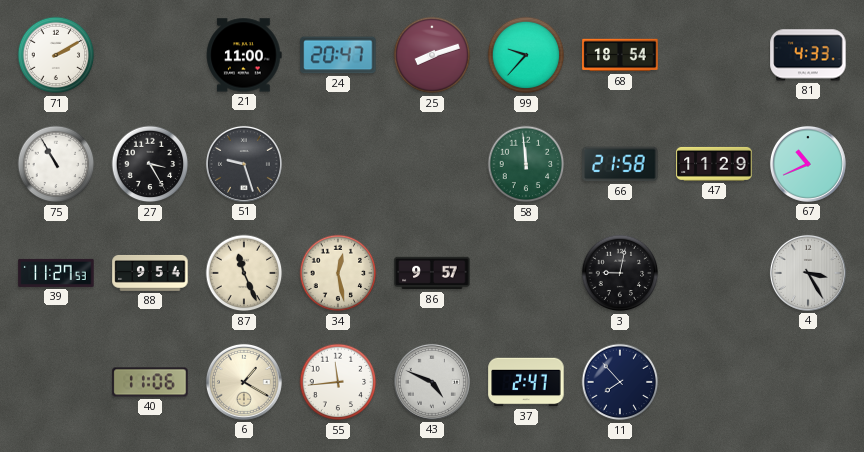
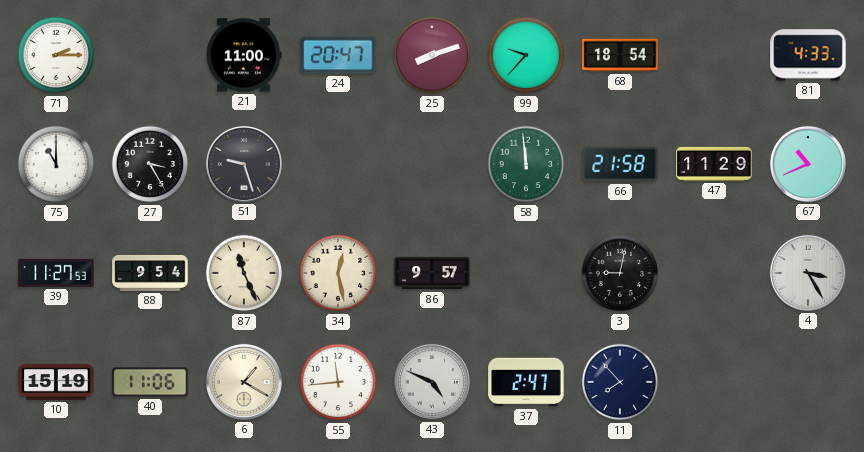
71: 2:10 -> 2:15
75: 10:55 -> 11:00
10: none -> 15:19
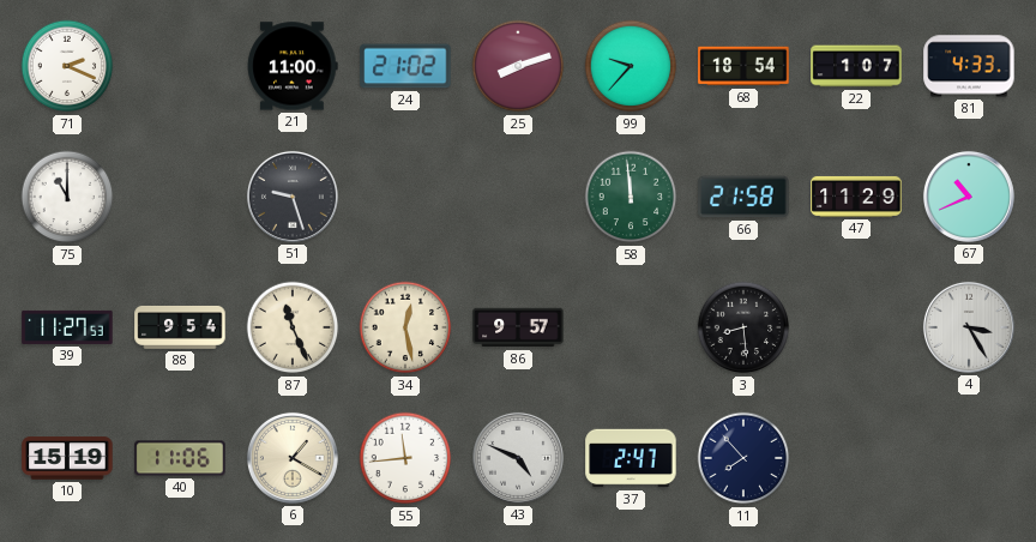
71: 2:15 -> 2:19
24: 20:47 -> 21:02
22: none -> 1:07
27: 3:25 -> none
3: 9:02 -> 8:29
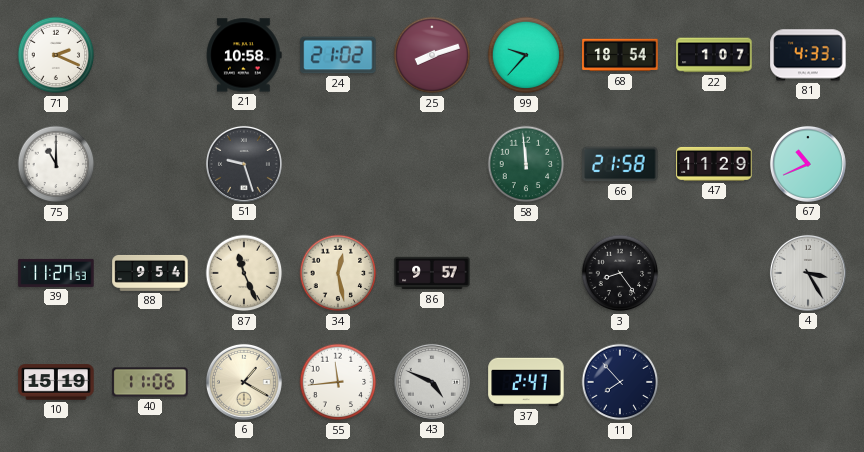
21: 11:00 -> 10:58
3: 8:29 -> 8:24
